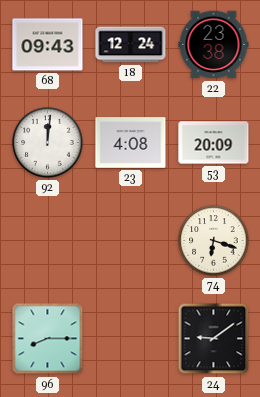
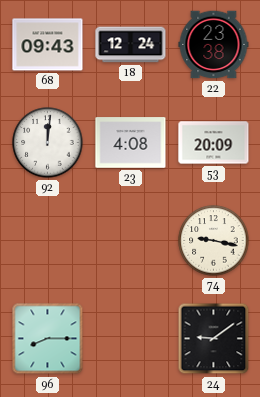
74: 6:18 -> 9:17
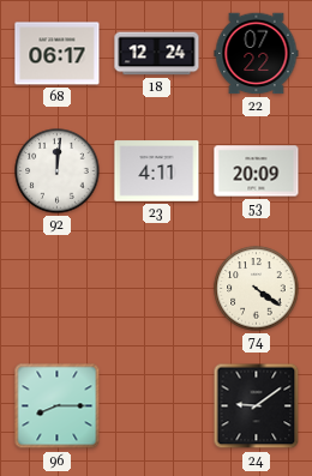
68: 09:43 -> 06:17
22: 23:38 -> 07:22
23: 4:08 -> 4:11
74: 9:17 -> 4:21
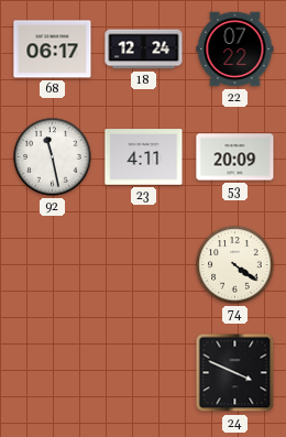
92: 12:01 -> 11:28
96: 8:15 -> none
24: 9:09 -> 3:49
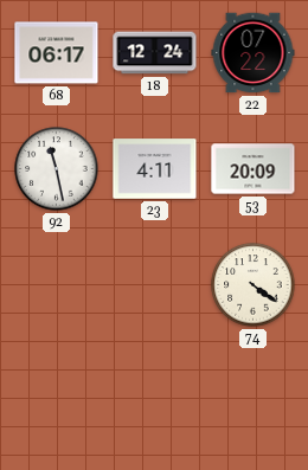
24: 3:49 -> none
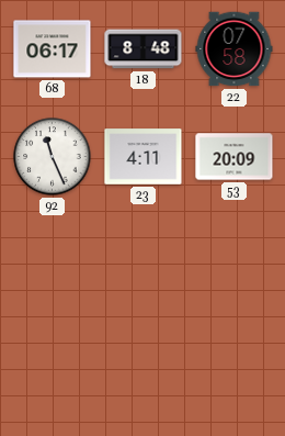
18: 12:24 -> 8:48
22: 07:22 -> 07:58
92: 11:28 -> 11:26
74: 4:21 -> none
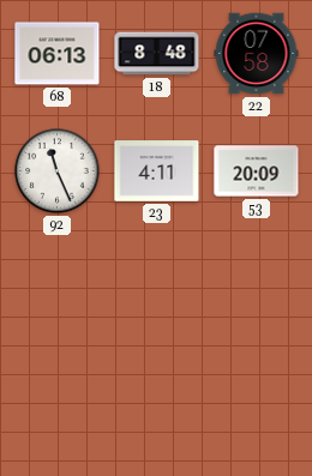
68: 06:17 -> 06:13
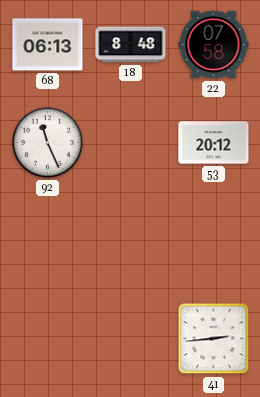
23: 4:11 -> none
53: 20:09 -> 20:12
41: none -> 2:44
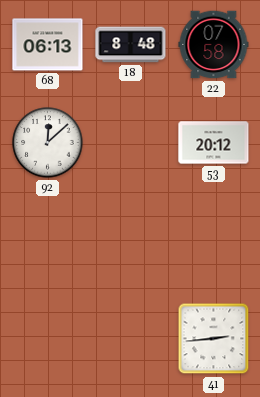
92: 11:26 -> 12:08
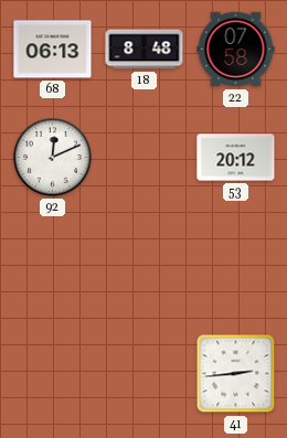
92: 12:08 -> 12:11
